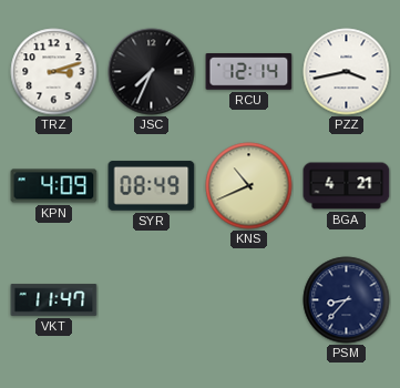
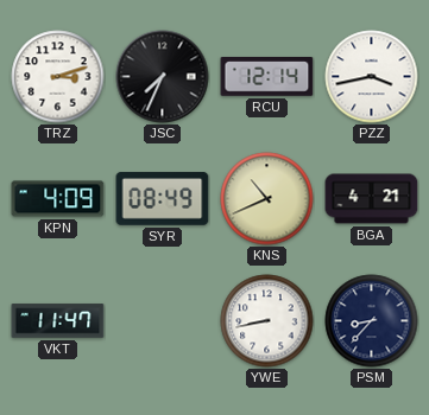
YWE: none -> 8:43
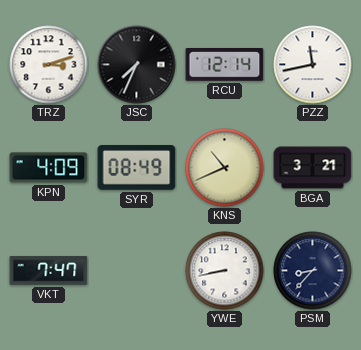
PZZ: 3:43 -> 11:43
BGA: 4:21 -> 3:21
VKT: 11:47 -> 7:47
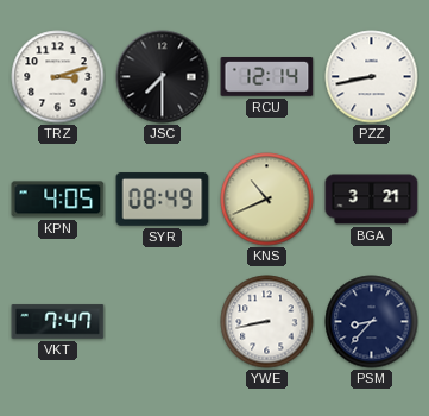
JSC: 7:34 -> 7:30
PZZ: 11:43 -> 8:43
KPN: 4:09 -> 4:05
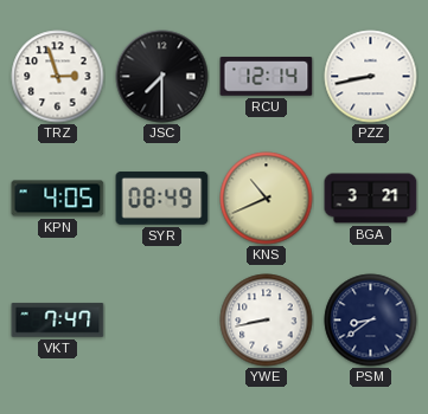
TRZ: 3:12 -> 2:57
PSM: 8:37 -> 8:39
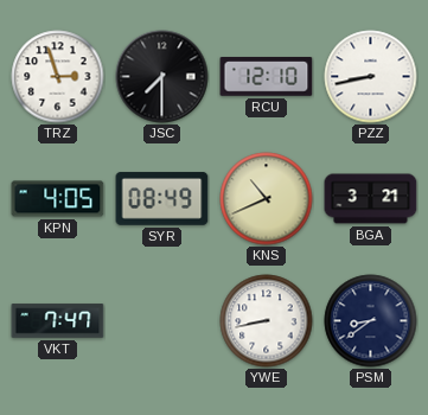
RCU: 12:14 -> 12:10
